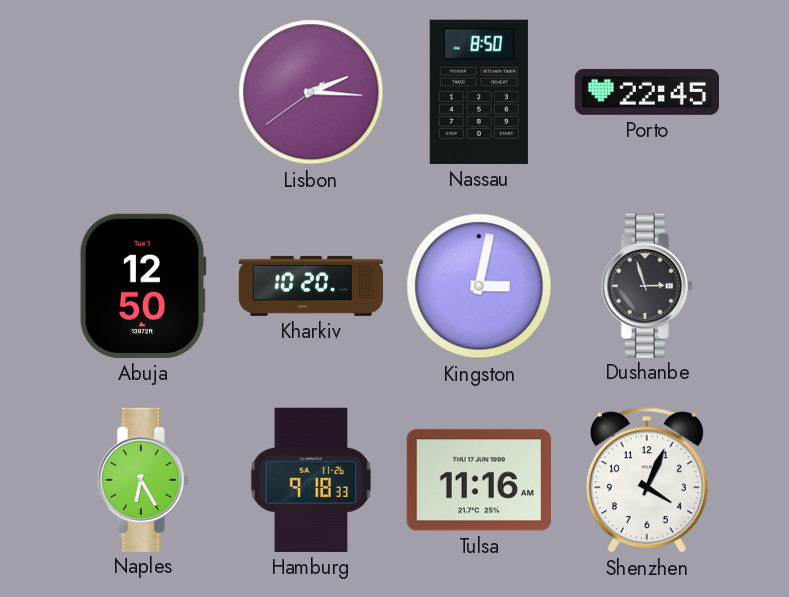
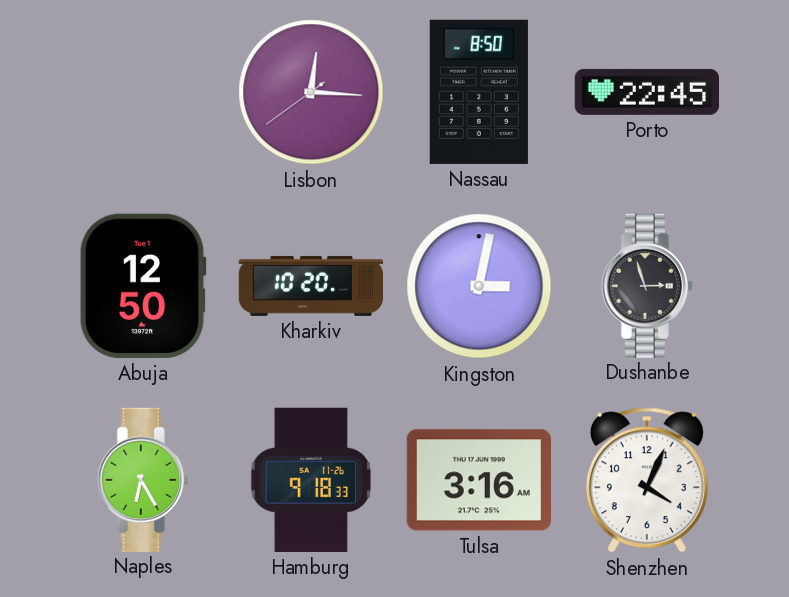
Lisbon: 2:15 -> 12:15
Tulsa: 11:16 -> 3:16
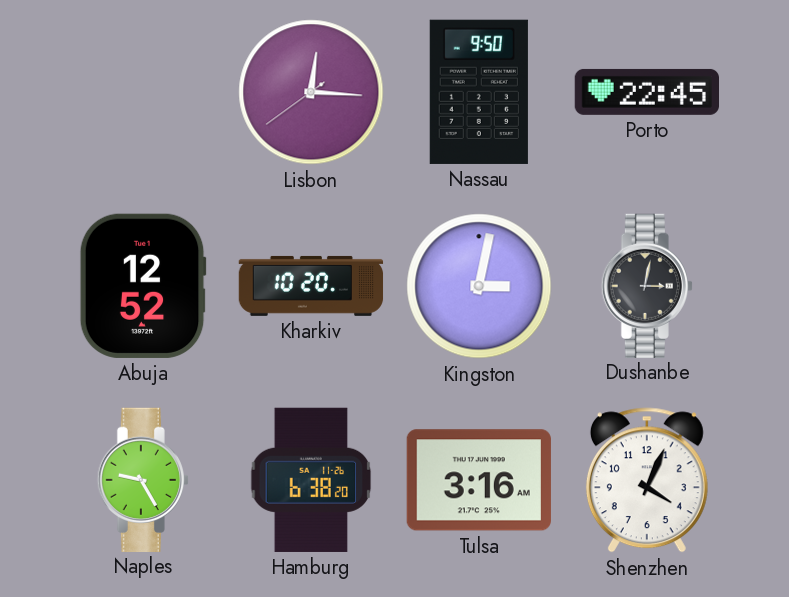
Nassau: 8:50 -> 9:50
Abuja: 12:50 -> 12:52
Dushanbe: 2:57 -> 3:02
Naples: 6:25 -> 9:25
Hamburg: 9:18 -> 6:38
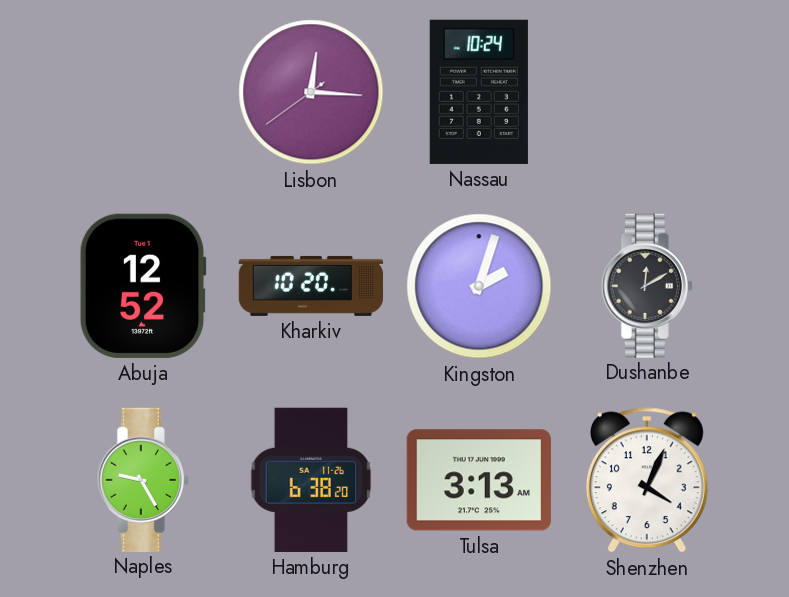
Nassau: 9:50 -> 10:24
Porto: 22:45 -> none
Kingston: 3:02 -> 2:03
Dushanbe: 3:02 -> 12:10
Tulsa: 3:16 -> 3:13
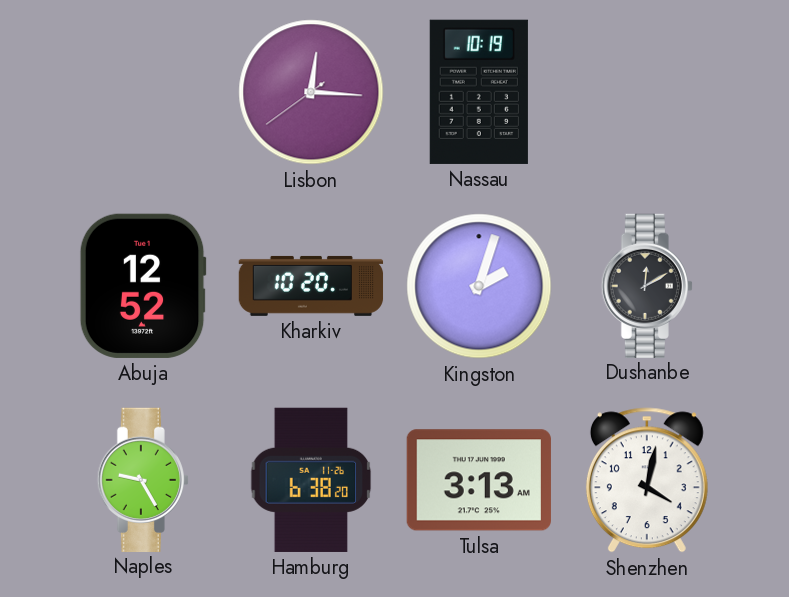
Nassau: 10:24 -> 10:19
Shenzhen: 4:04 -> 4:02
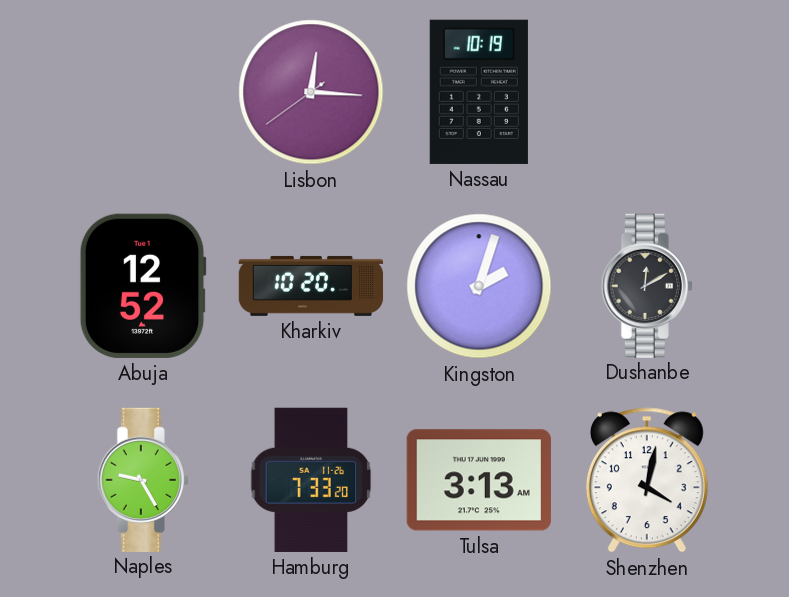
Hamburg: 6:38 -> 7:33
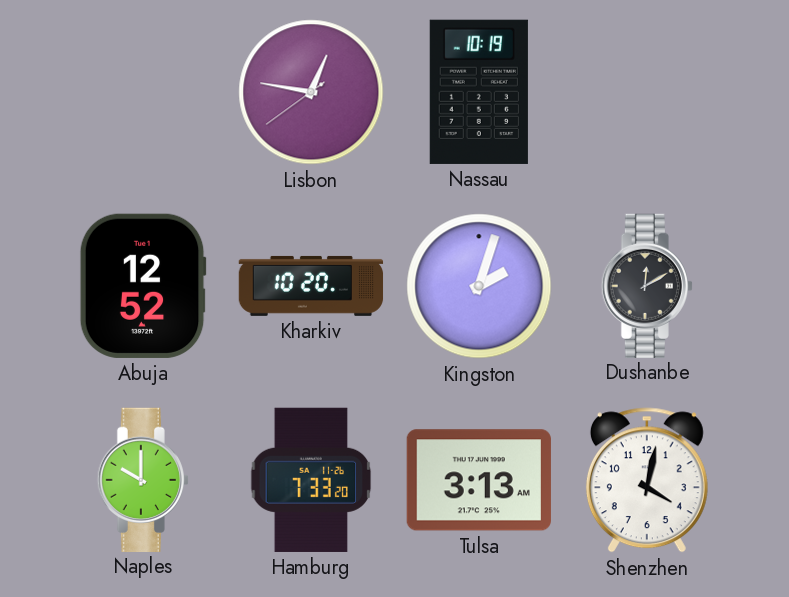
Lisbon: 12:15 -> 12:46
Naples: 9:25 -> 10:00
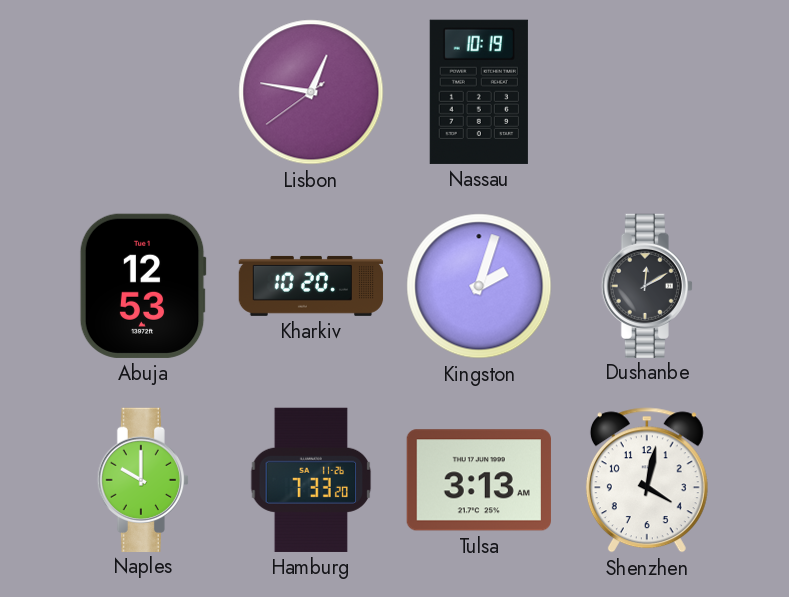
Abuja: 12:52 -> 12:53
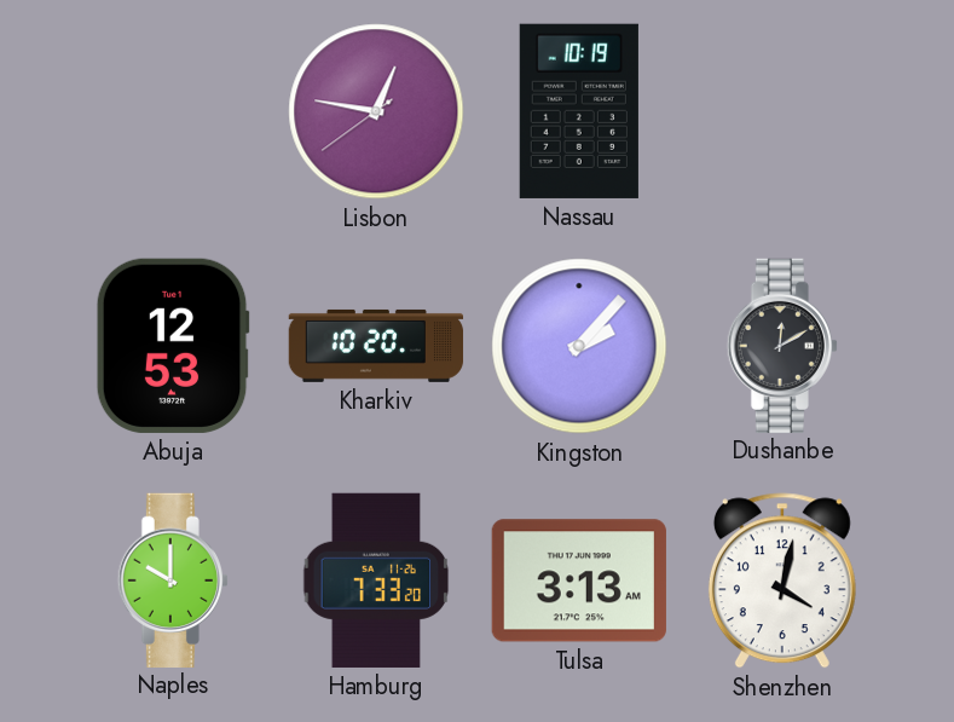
Kingston: 2:03 -> 2:07
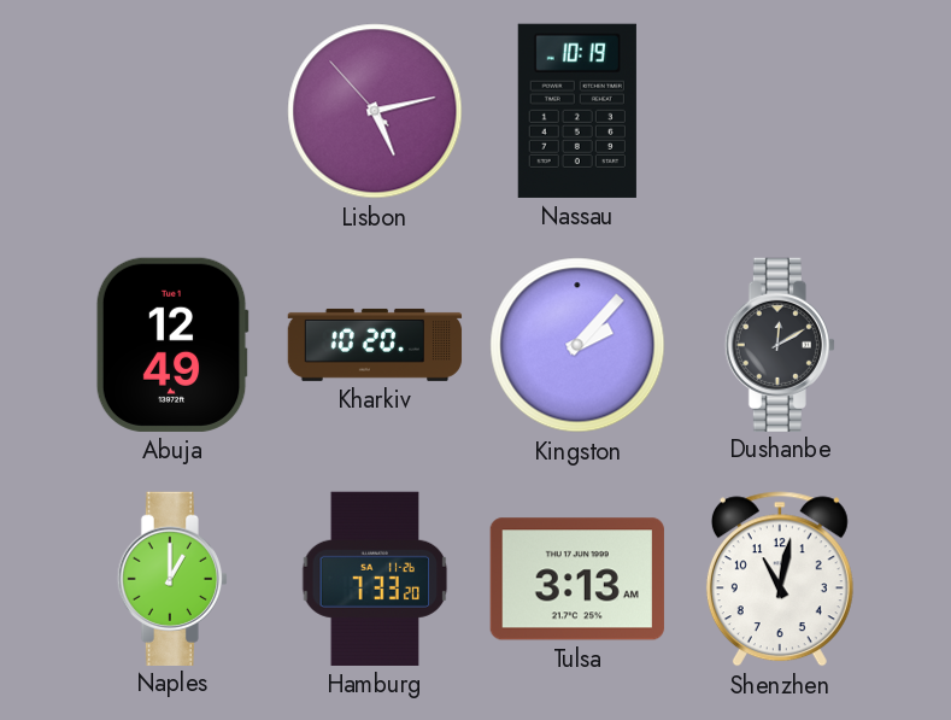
Lisbon: 12:46 -> 5:12
Abuja: 12:53 -> 12:49
Naples: 10:00 -> 1:00
Shenzhen: 4:02 -> 11:02
